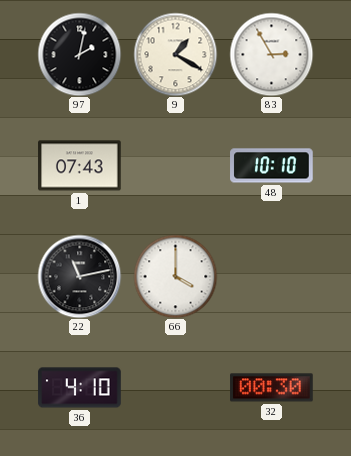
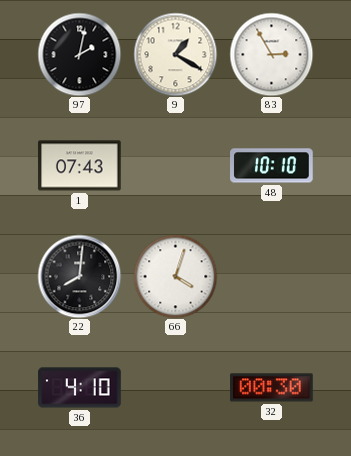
22: 11:13 -> 8:01
66: 4:00 -> 4:03
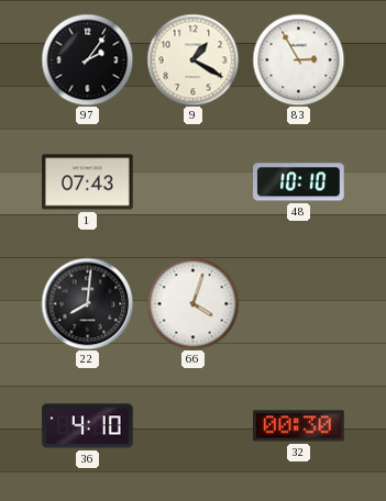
97: 2:02 -> 2:06
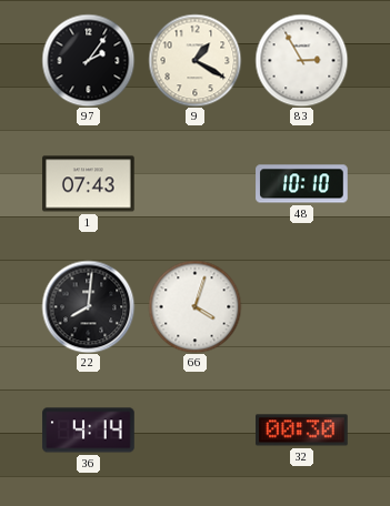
36: 4:10 -> 4:14
